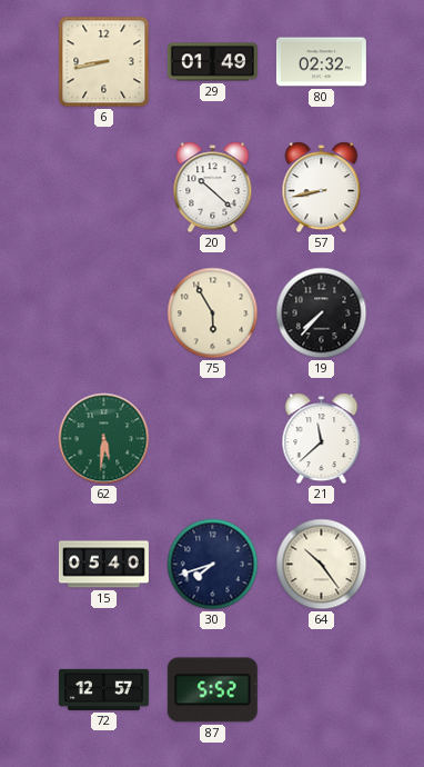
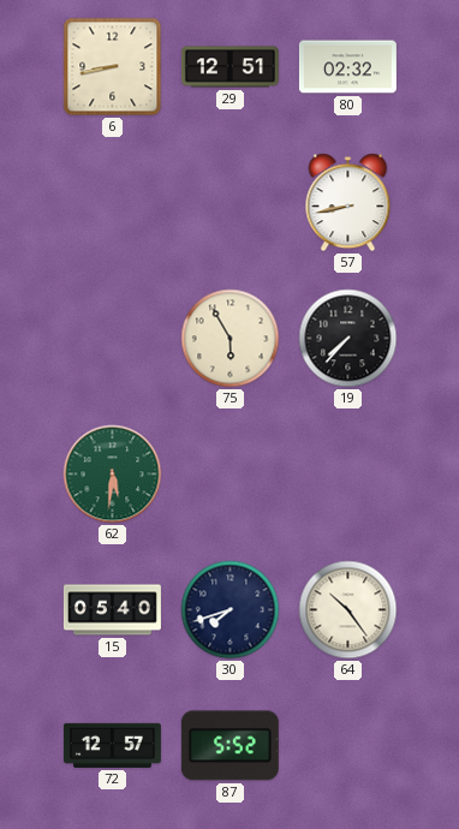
29: 01:49 -> 12:51
20: 10:22 -> none
21: 11:38 -> none
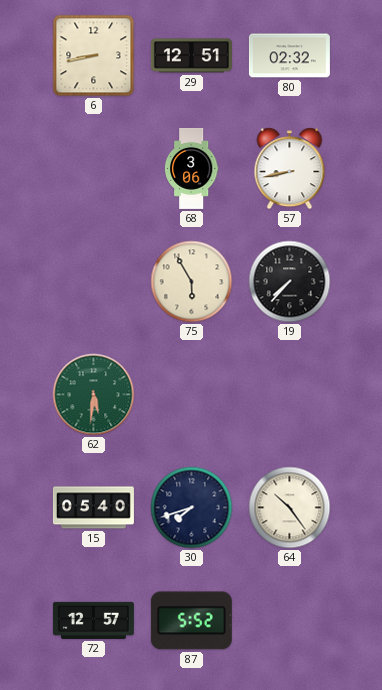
68: none -> 3:06
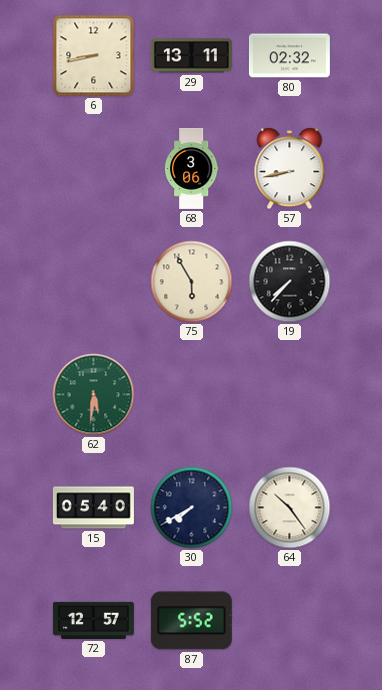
29: 12:51 -> 13:11
30: 7:42 -> 7:40
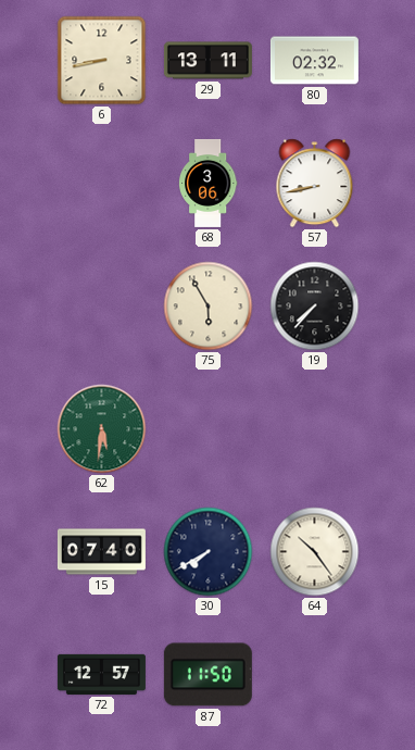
15: 05:40 -> 07:40
87: 5:52 -> 11:50
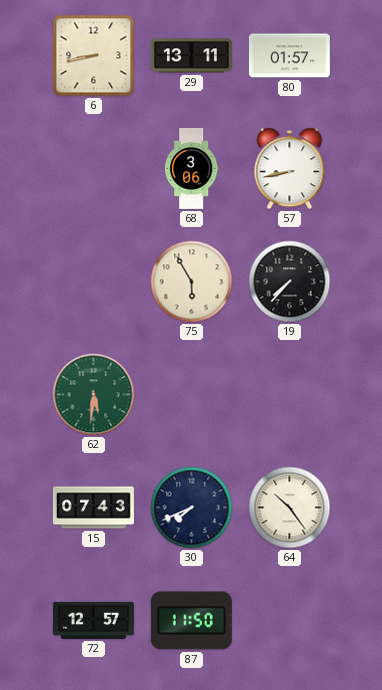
80: 02:32 -> 01:57
15: 07:40 -> 07:43
30: 7:40 -> 7:41
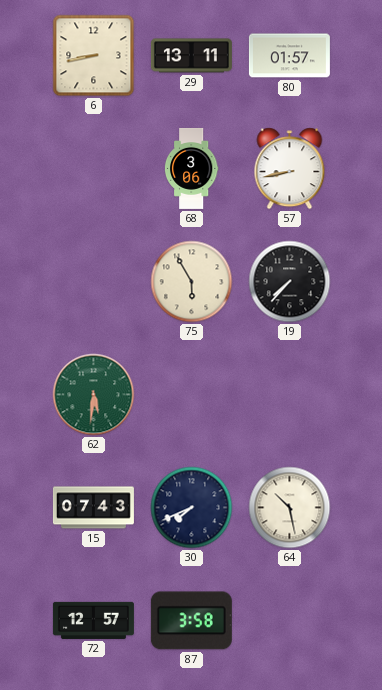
64: 10:24 -> 10:28
87: 11:50 -> 3:58
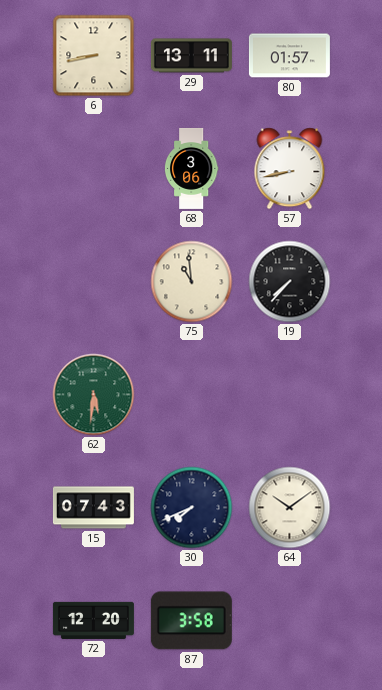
75: 5:55 -> 10:59
64: 10:28 -> 10:09
72: 12:57 -> 12:20
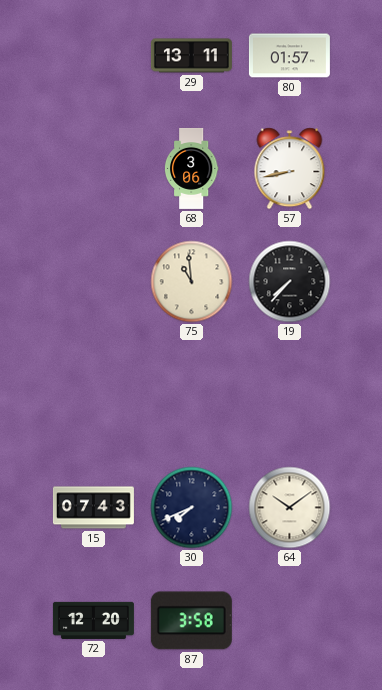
6: 8:43 -> none
62: 5:31 -> none
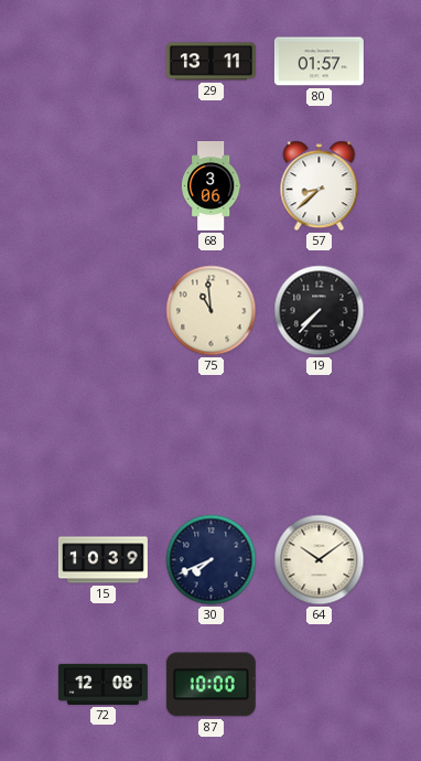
57: 8:43 -> 8:38
15: 07:43 -> 10:39
72: 12:20 -> 12:08
87: 3:58 -> 10:00
